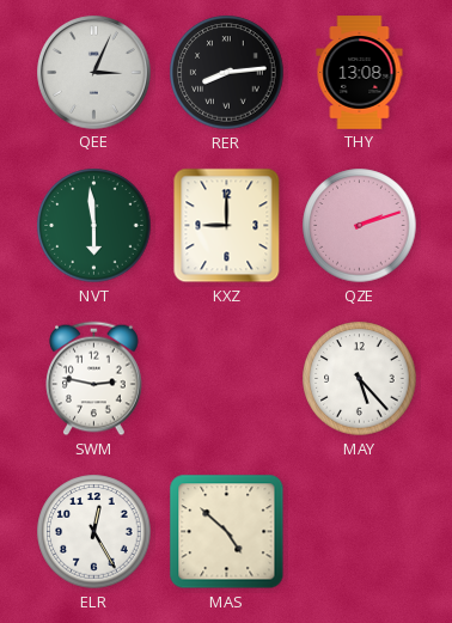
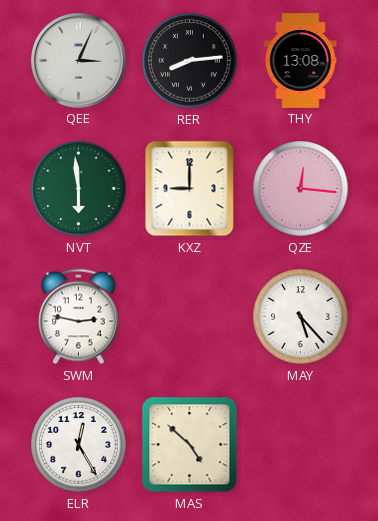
QZE: 2:12 -> 12:16
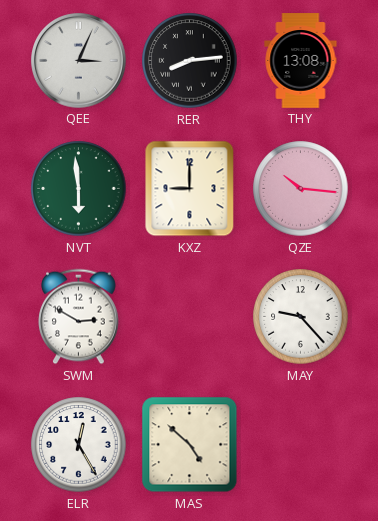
QZE: 12:16 -> 10:16
SWM: 2:47 -> 2:50
MAY: 5:23 -> 9:23
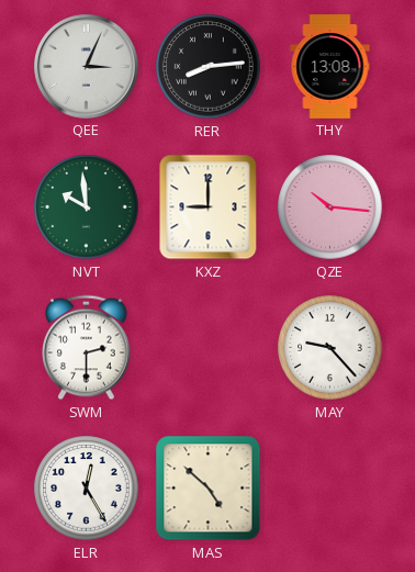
NVT: 5:59 -> 9:59
SWM: 2:50 -> 2:30
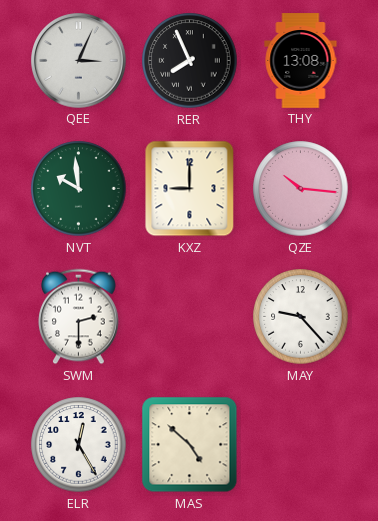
RER: 8:14 -> 7:56
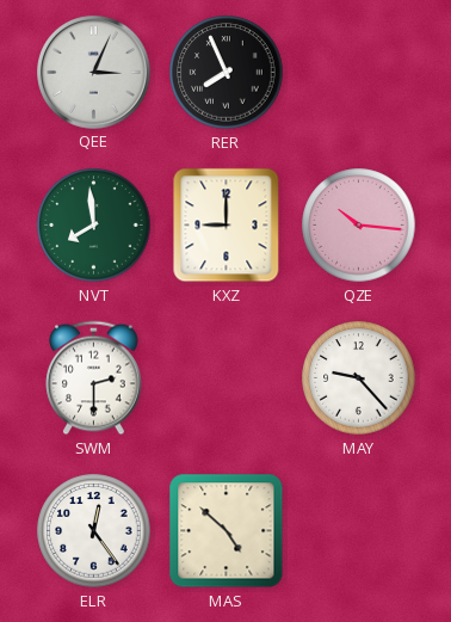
THY: 13:08 -> none
NVT: 9:59 -> 7:59
ELR: 12:25 -> 12:24
